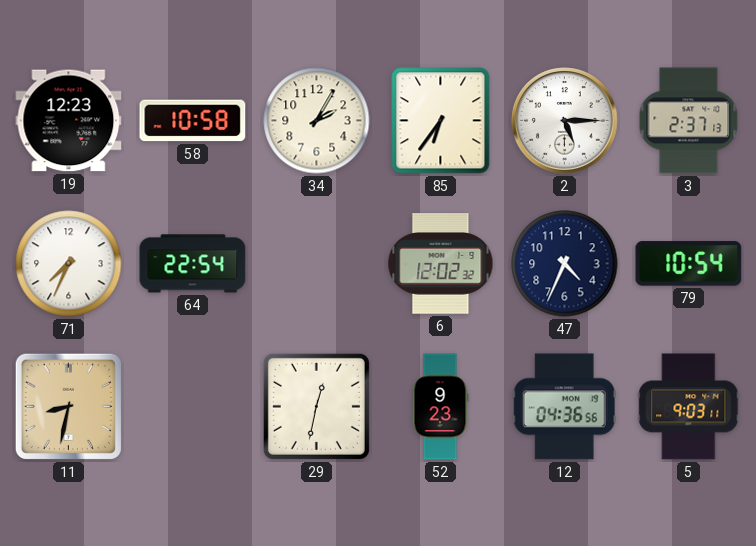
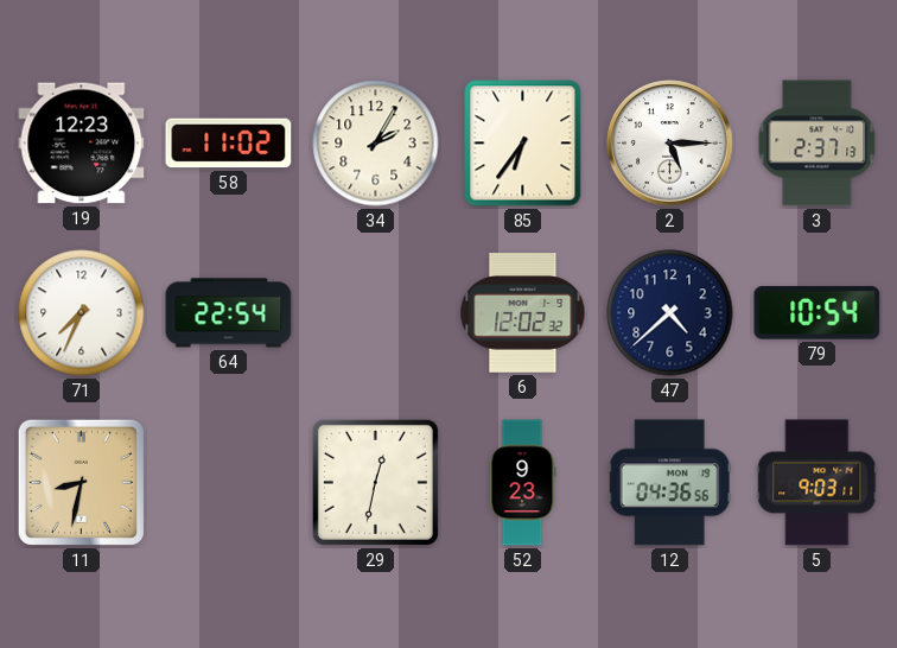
58: 10:58 -> 11:02
47: 4:34 -> 4:38
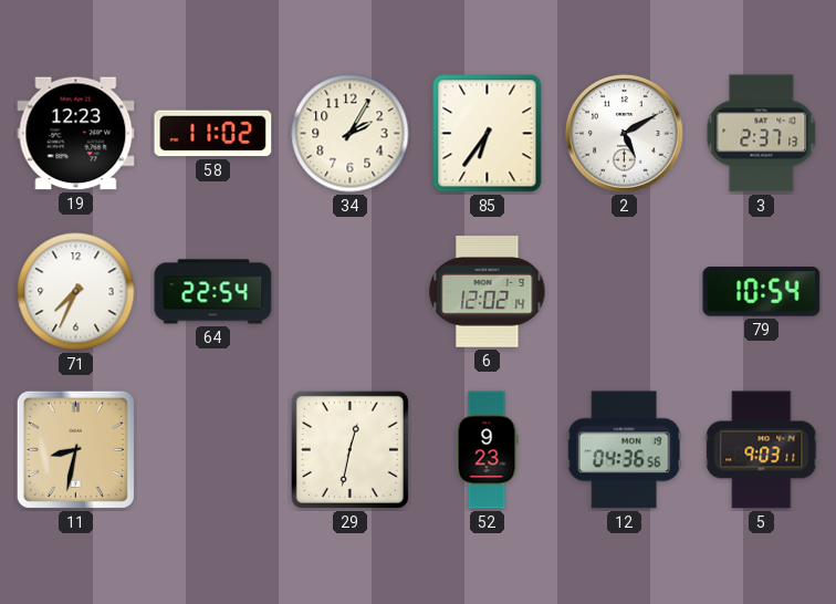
2: 5:15 -> 5:10
6: 12:02:32 -> 12:02:14
47: 4:38 -> none
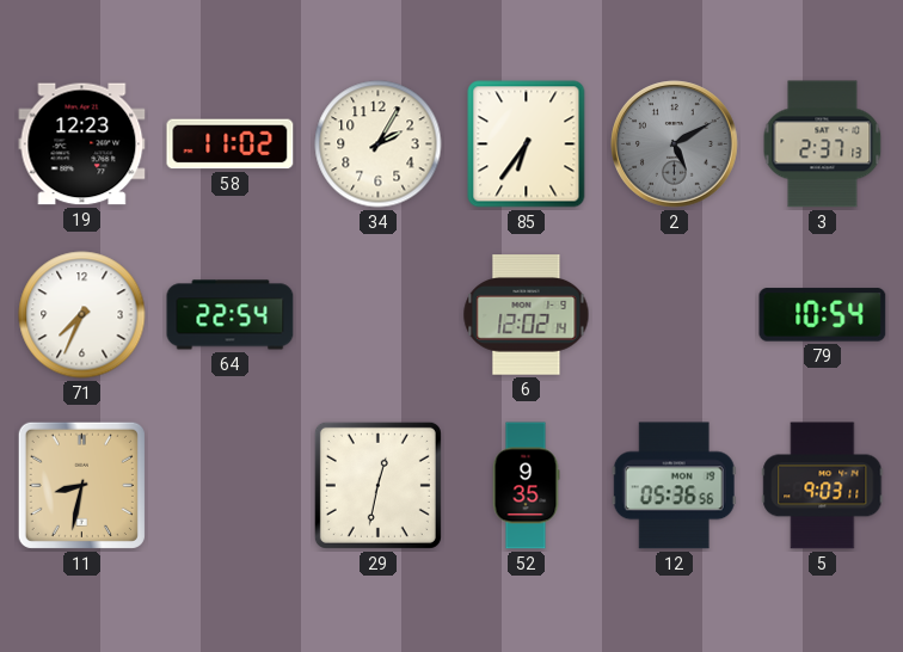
2 dial: white -> grey
52: 9:23 -> 9:35
12: 04:36 -> 05:36
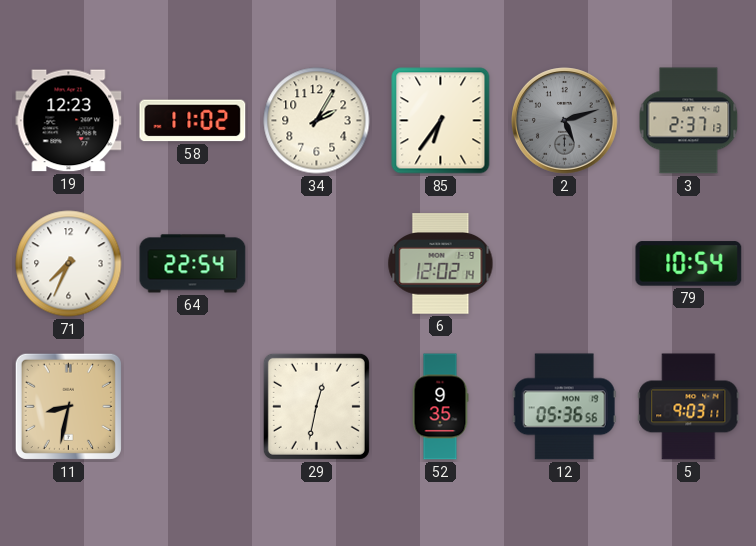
2: 5:10 -> 5:12
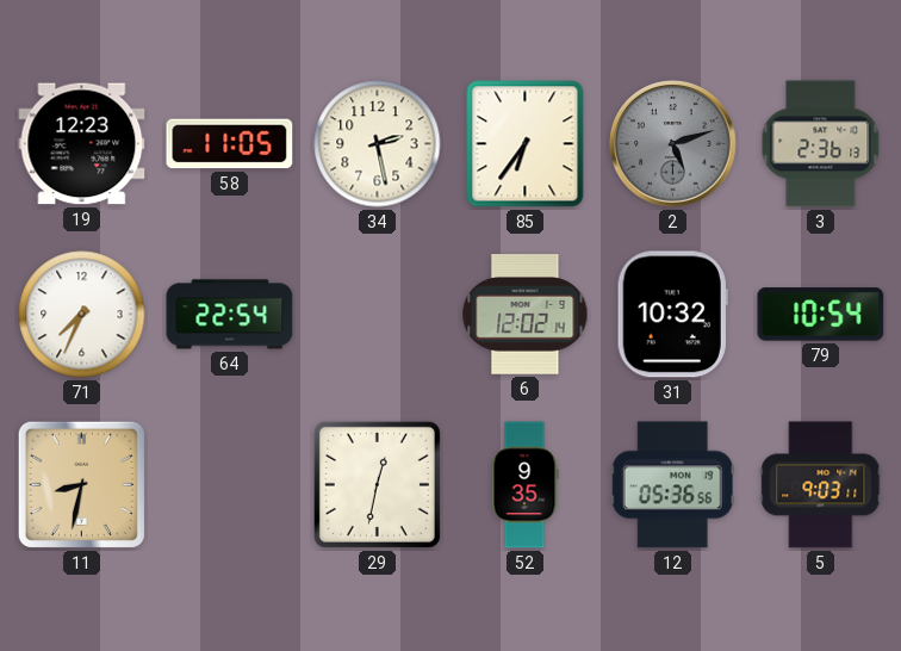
58: 11:02 -> 11:05
34: 2:05 -> 2:28
3: 2:37 -> 2:36
31: none -> 10:32
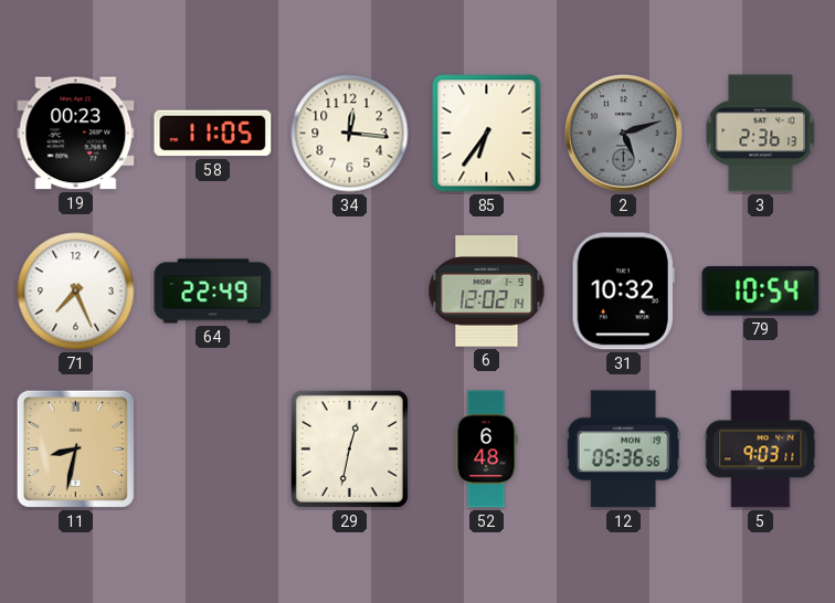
19: 12:23 -> 00:23
34: 2:28 -> 12:16
71: 7:34 -> 7:26
64: 22:54 -> 22:49
52: 9:35 -> 6:48
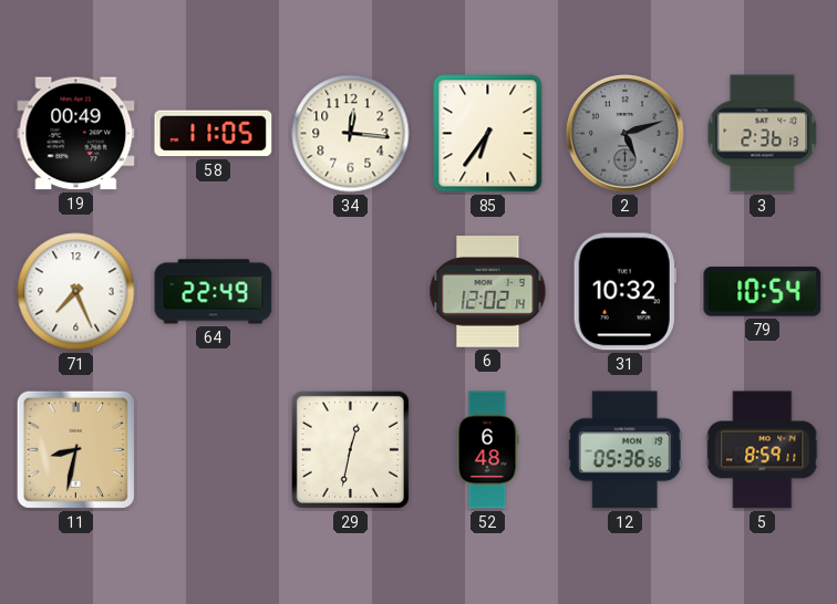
19: 00:23 -> 00:49
5: 9:03 -> 8:59
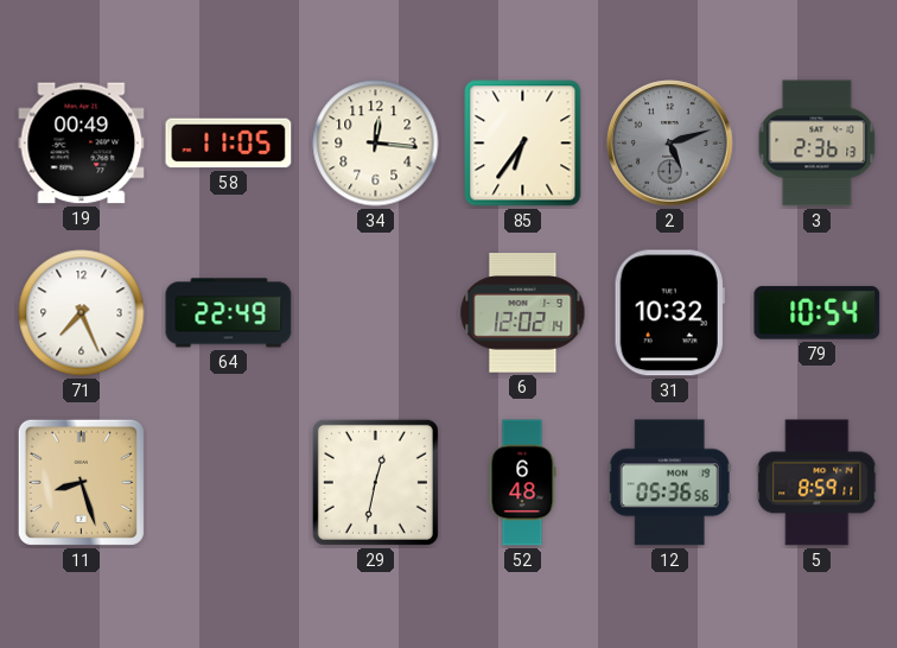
11: 8:32 -> 8:27
